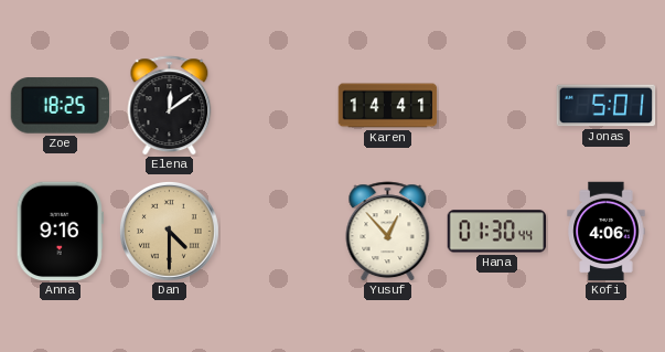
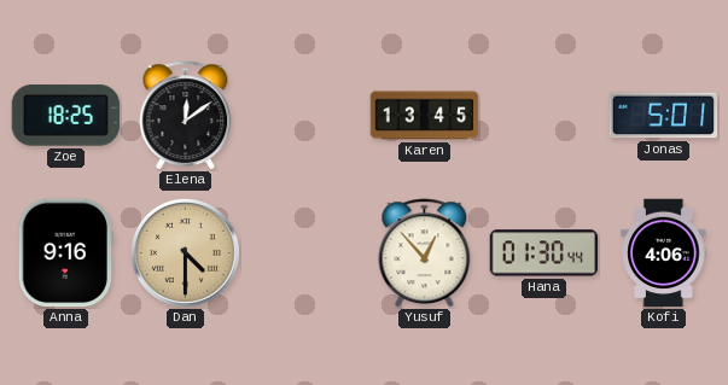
Karen: 14:41 -> 13:45
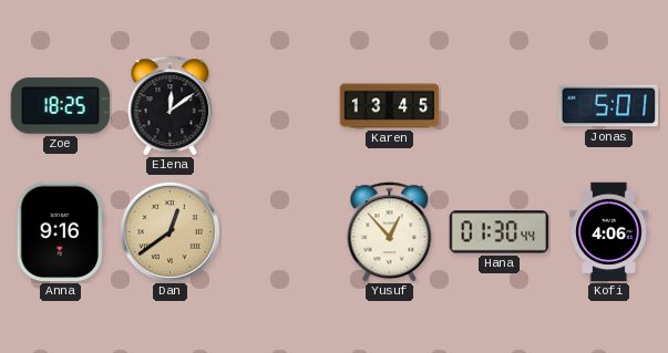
Dan: 4:30 -> 12:39
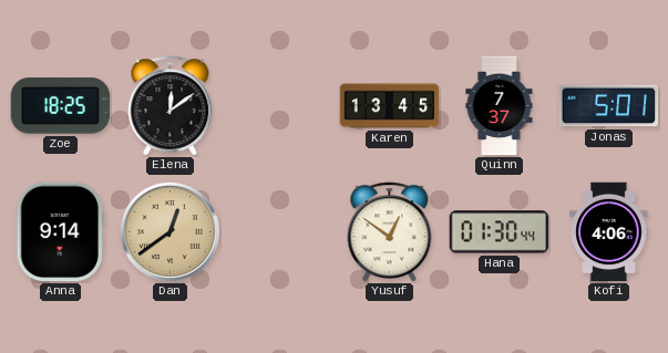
Quinn: none -> 7:37
Anna: 9:16 -> 9:14
Yusuf: 12:53 -> 12:51
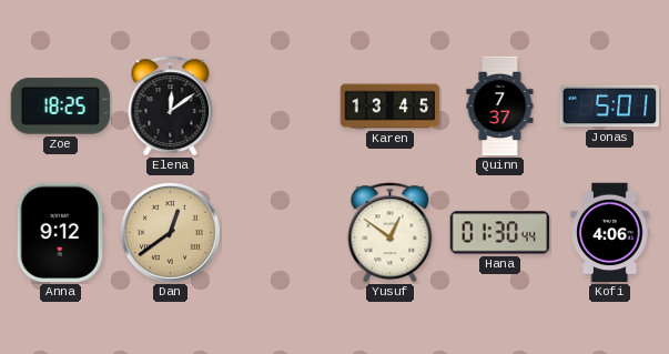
Anna: 9:14 -> 9:12
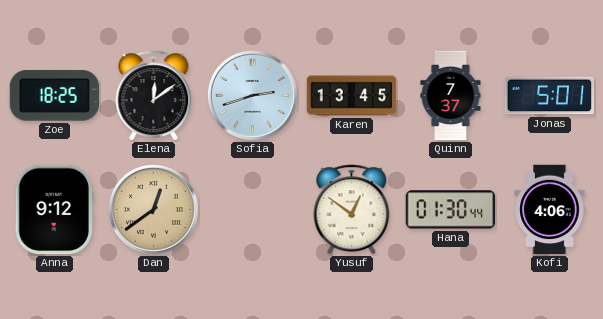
Sofia: none -> 2:42
